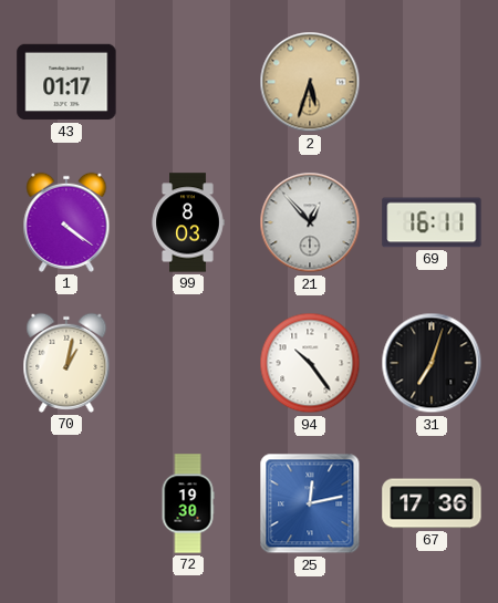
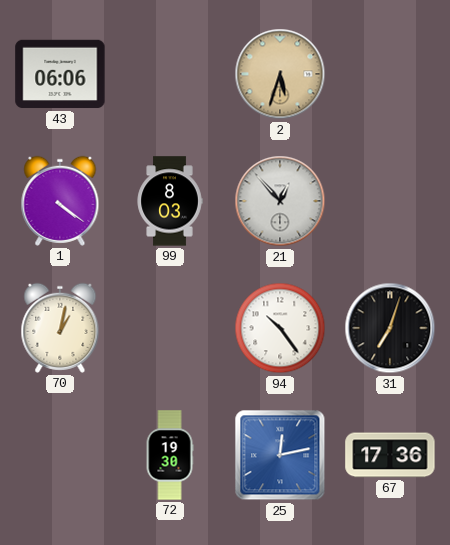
43: 01:17 -> 06:06
69: 16:11 -> none
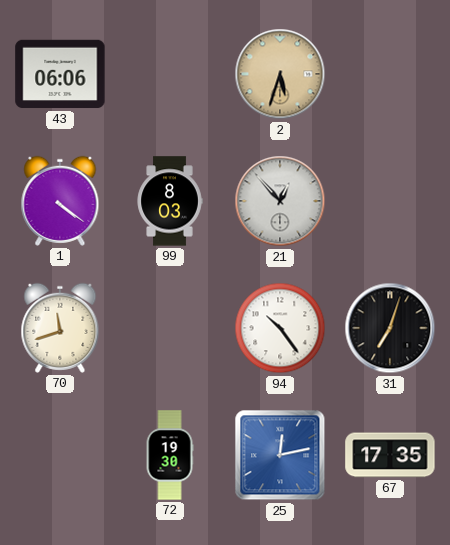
70: 1:02 -> 11:42
67: 17:36 -> 17:35
